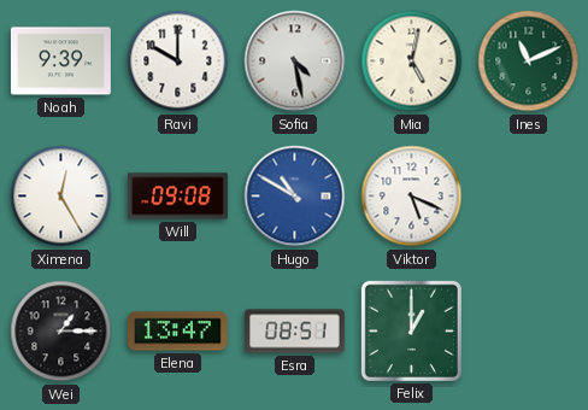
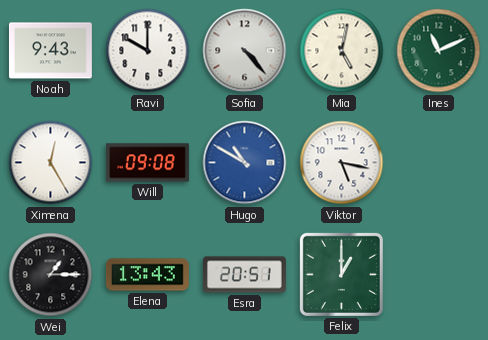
Noah: 9:39 -> 9:43
Sofia: 4:28 -> 4:23
Viktor: 5:19 -> 5:17
Elena: 13:47 -> 13:43
Esra: 08:51 -> 20:51
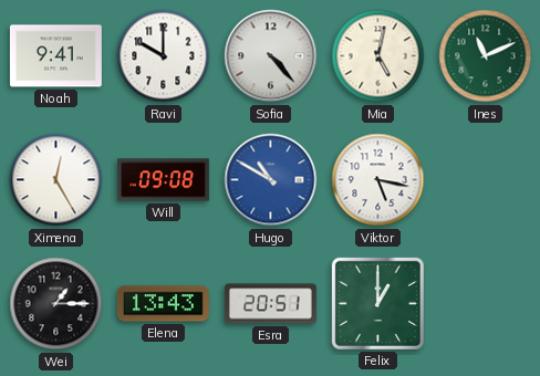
Noah: 9:43 -> 9:41
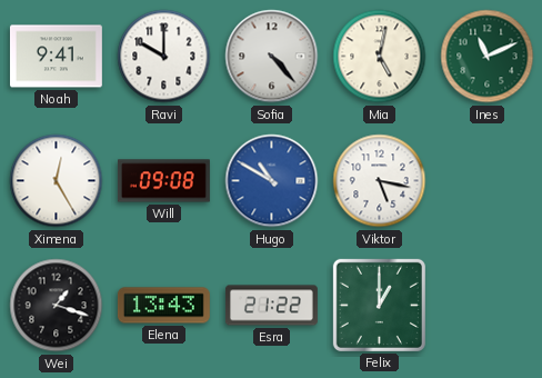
Wei: 1:15 -> 1:18
Esra: 20:51 -> 21:22
